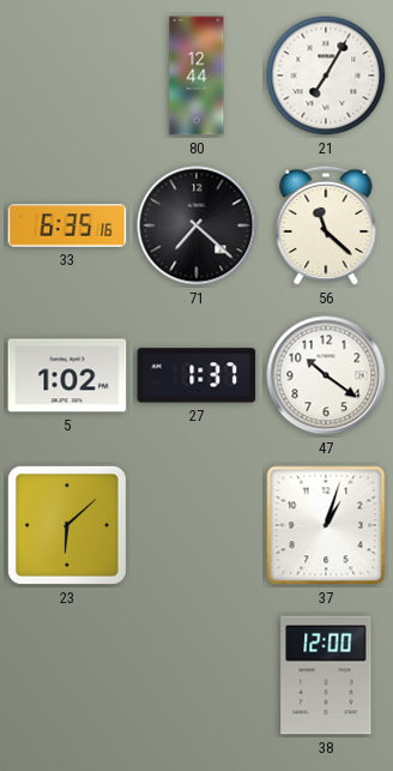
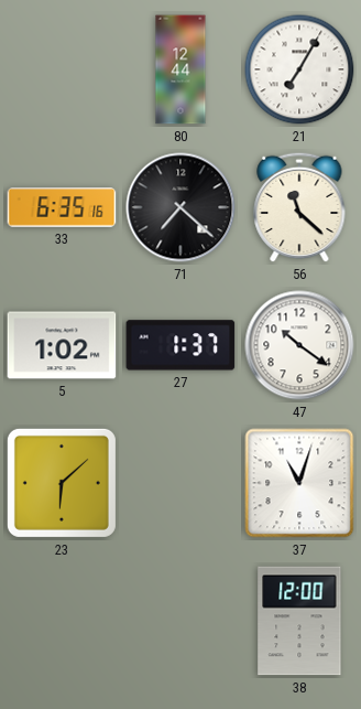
37: 1:03 -> 11:03
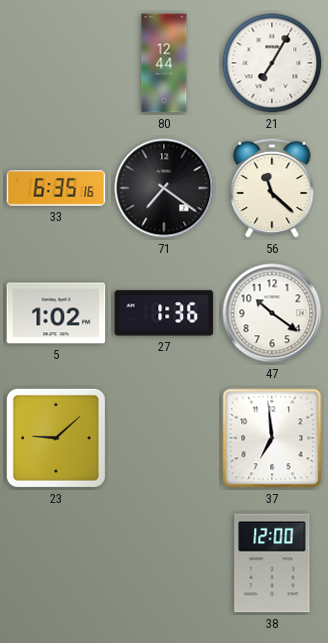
71: 7:22 -> 7:21
27: 1:37 -> 1:36
23: 6:08 -> 9:08
37: 11:03 -> 6:59
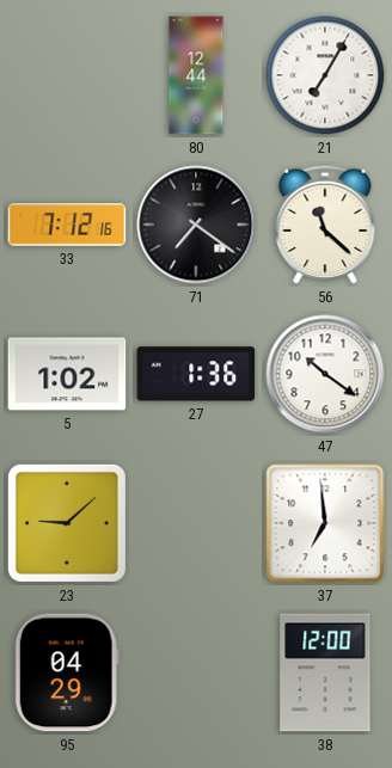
33: 6:35 -> 7:12
95: none -> 04:29
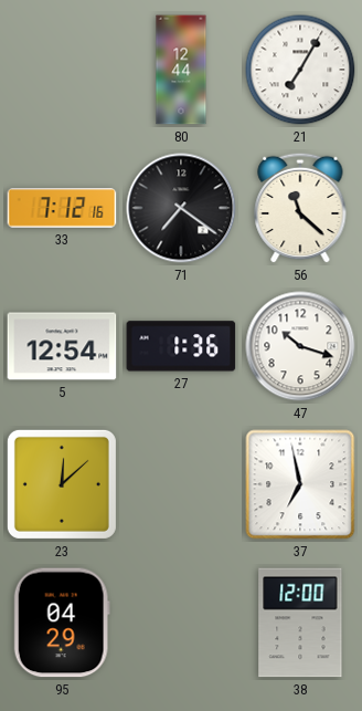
5: 1:02 -> 12:54
47: 10:21 -> 10:18
23: 9:08 -> 12:08
37: 6:59 -> 6:58
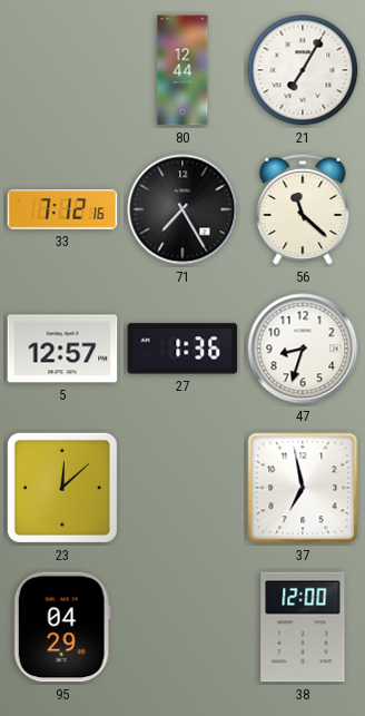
71: 7:21 -> 7:25
5: 12:54 -> 12:57
47: 10:18 -> 8:33
